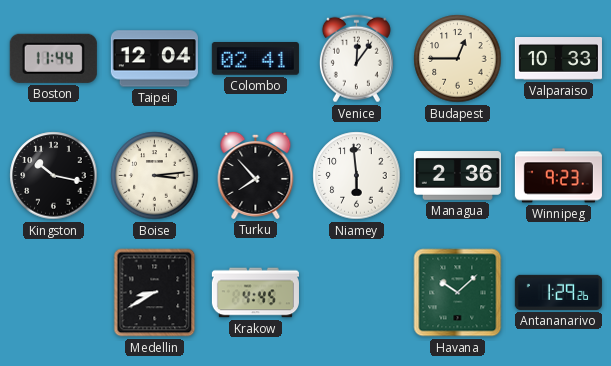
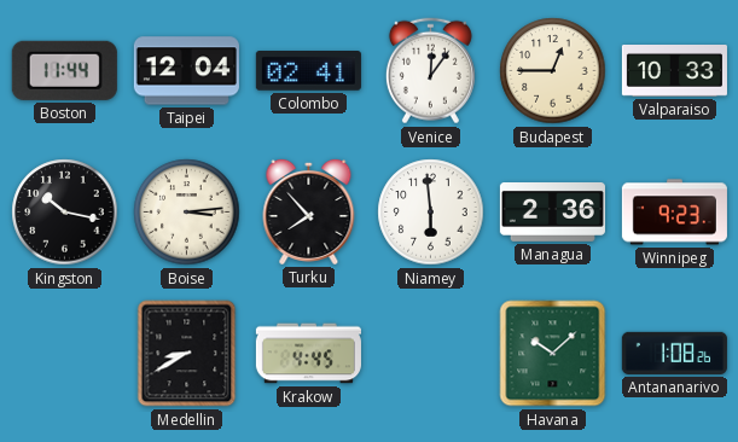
Antananarivo: 1:29 -> 1:08
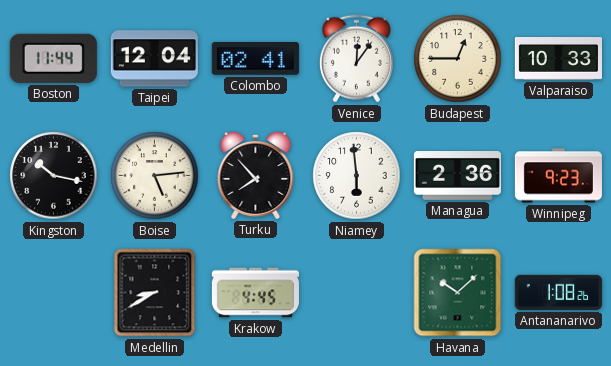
Boise: 3:14 -> 5:14
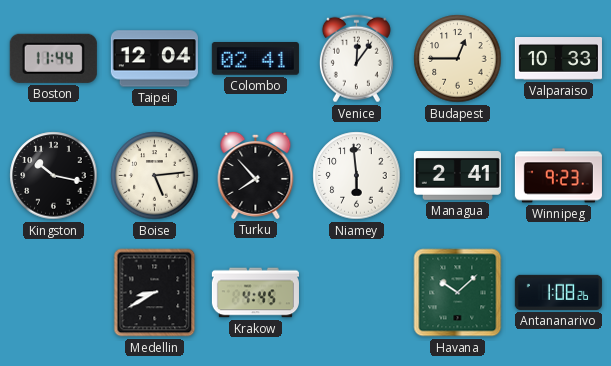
Managua: 2:36 -> 2:41
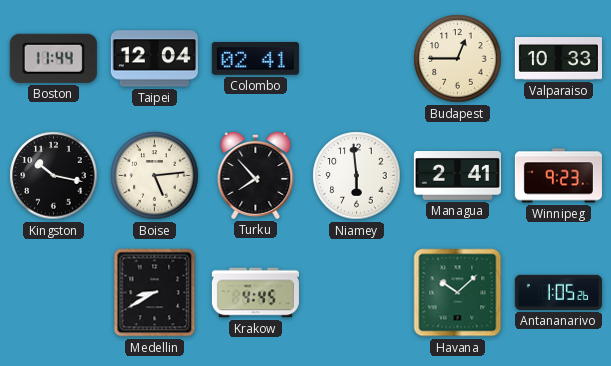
Venice: 12:06 -> none
Antananarivo: 1:08 -> 1:05
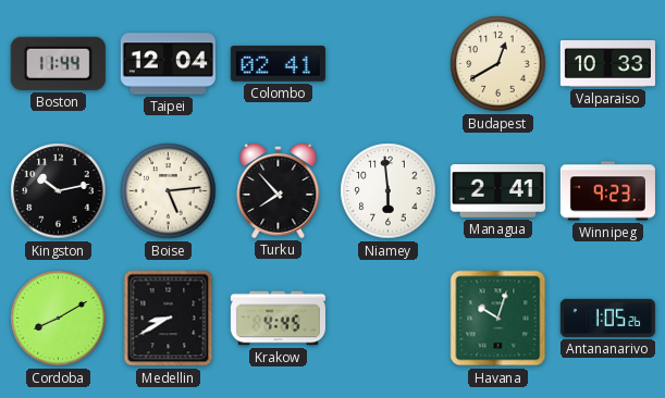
Budapest: 12:45 -> 12:40
Kingston: 10:17 -> 10:13
Cordoba: none -> 8:10
Havana: 10:08 -> 10:03
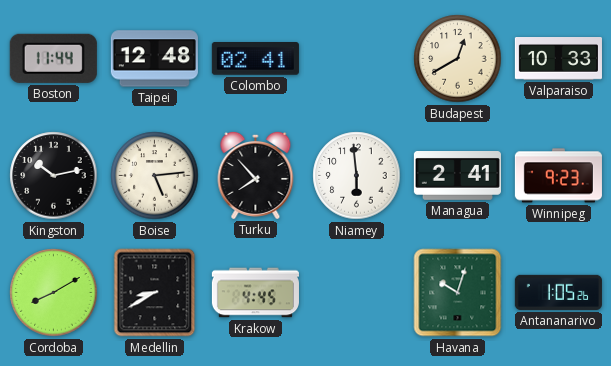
Taipei: 12:04 -> 12:48
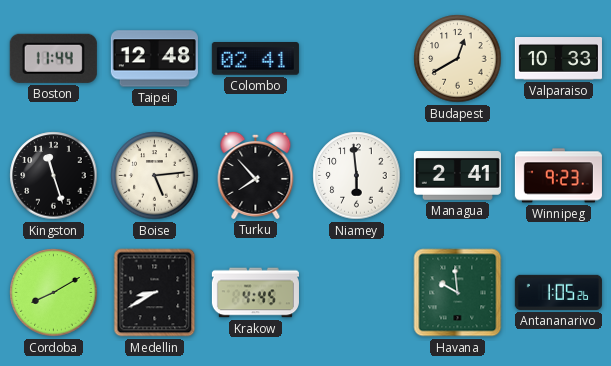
Kingston: 10:13 -> 11:27
Havana: 10:03 -> 9:59
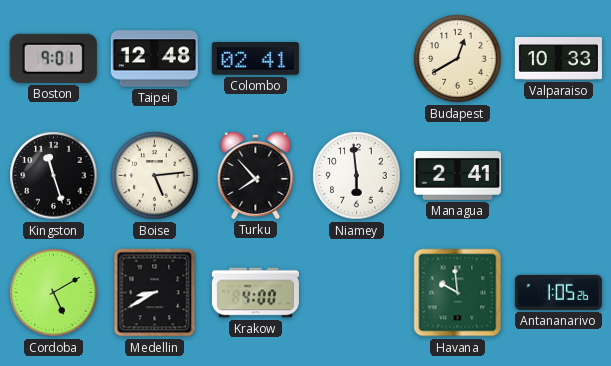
Boston: 11:44 -> 9:01
Winnipeg: 9:23 -> none
Cordoba: 8:10 -> 5:10
Krakow: 4:45 -> 4:00
